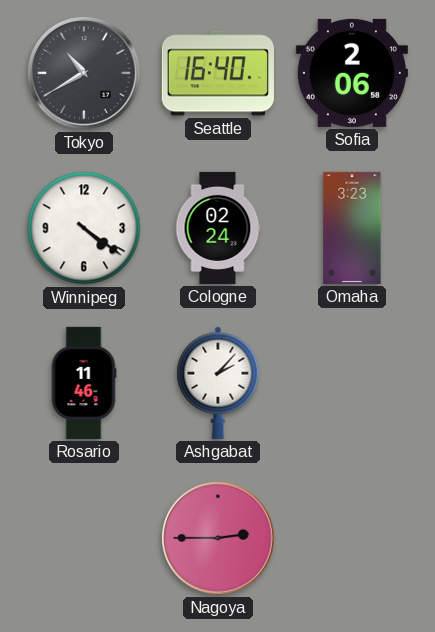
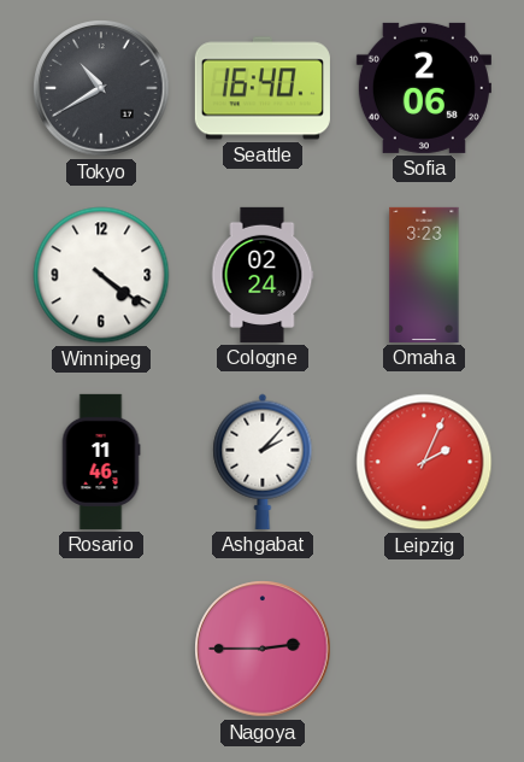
Leipzig: none -> 2:04
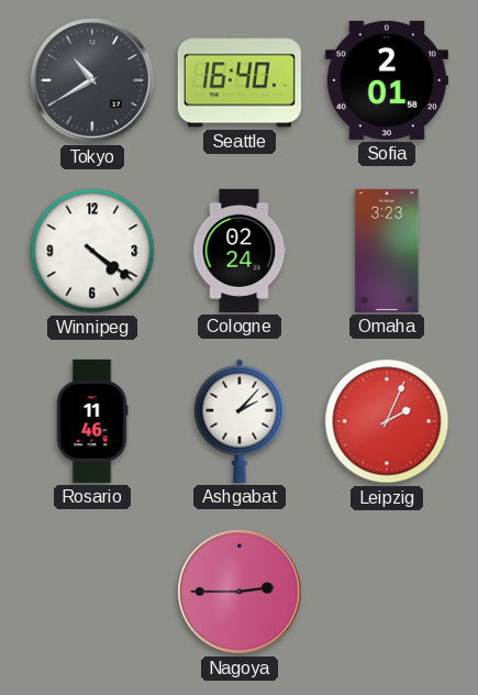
Sofia: 2:06 -> 2:01
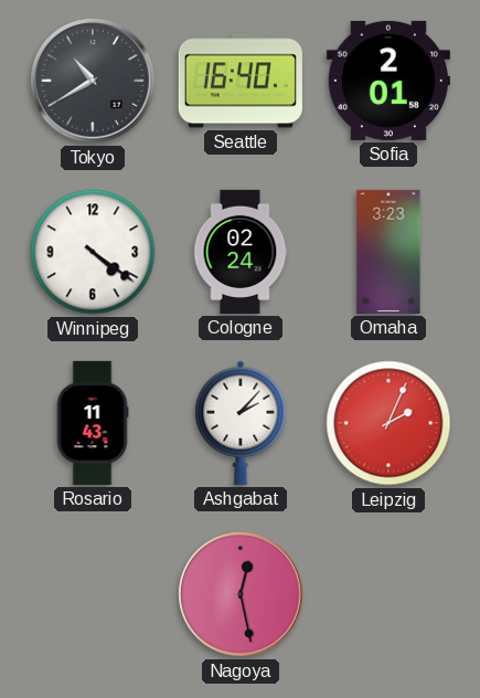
Rosario: 11:46 -> 11:43
Nagoya: 2:45 -> 12:28
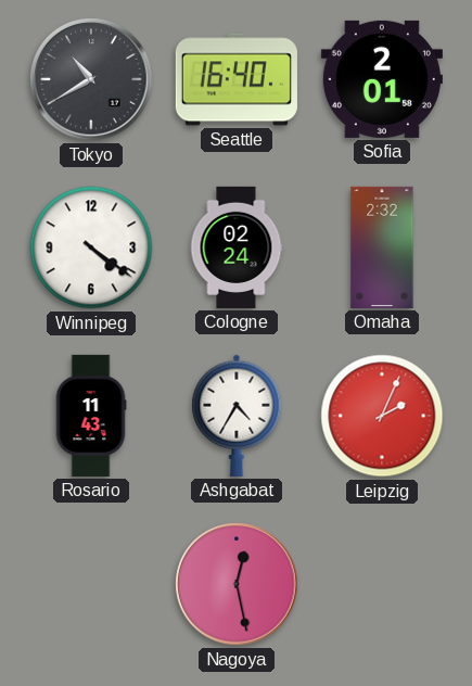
Omaha: 3:23 -> 2:32
Ashgabat: 2:07 -> 4:35
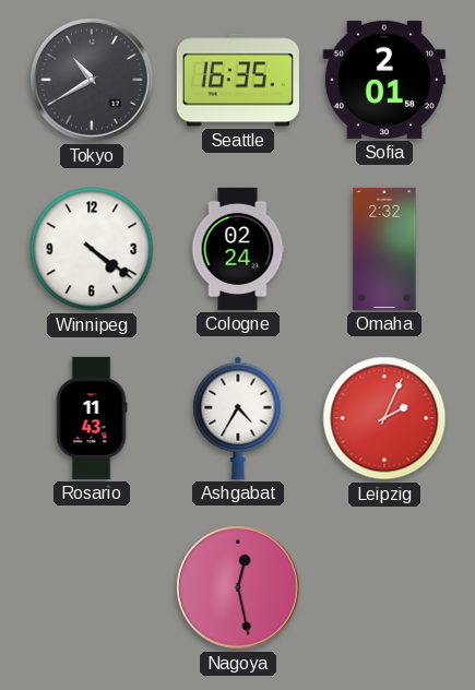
Seattle: 16:40 -> 16:35
